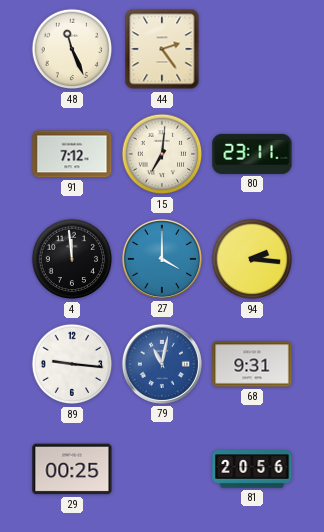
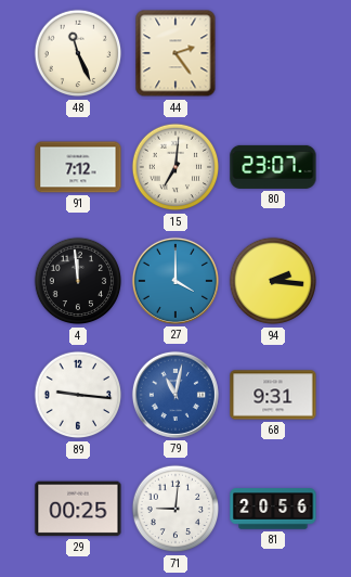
80: 23:11 -> 23:07
71: none -> 9:01
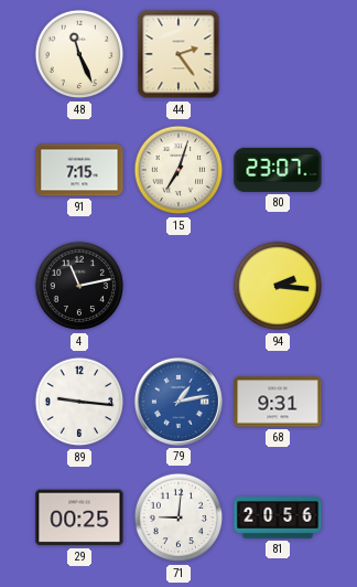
91: 7:12 -> 7:15
15: 7:01 -> 7:03
4: 11:59 -> 11:13
27: 4:00 -> none
79: 11:02 -> 1:13
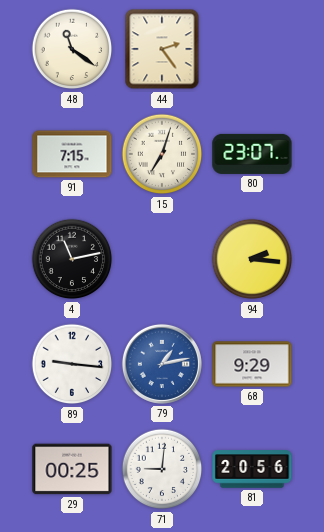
48: 11:26 -> 11:21
68: 9:31 -> 9:29
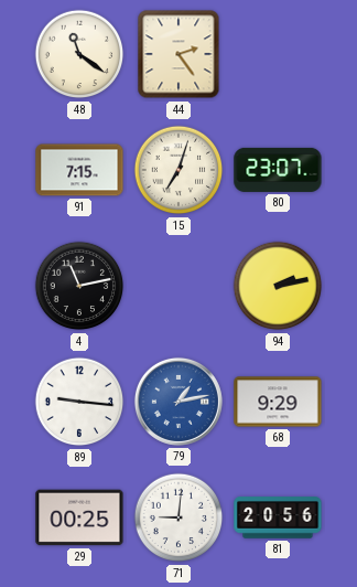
94: 2:16 -> 2:13
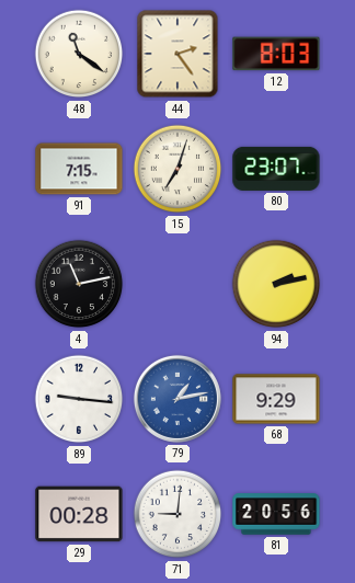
12: none -> 8:03
29: 00:25 -> 00:28
